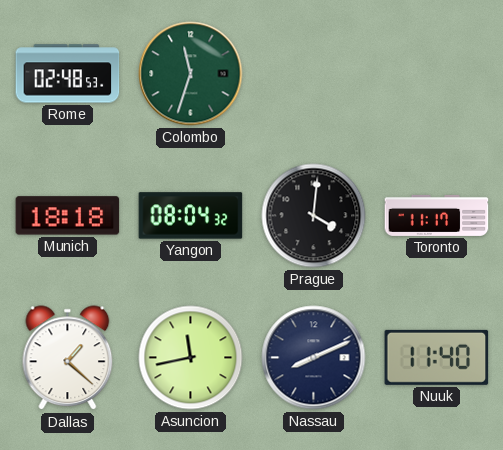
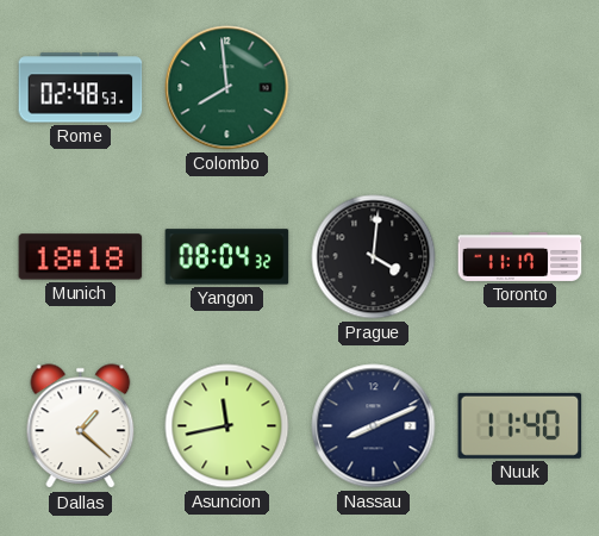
Colombo: 11:33 -> 7:59
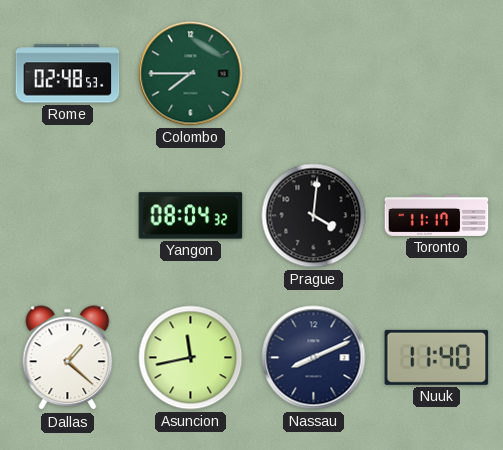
Colombo: 7:59 -> 7:45
Munich: 18:18 -> none
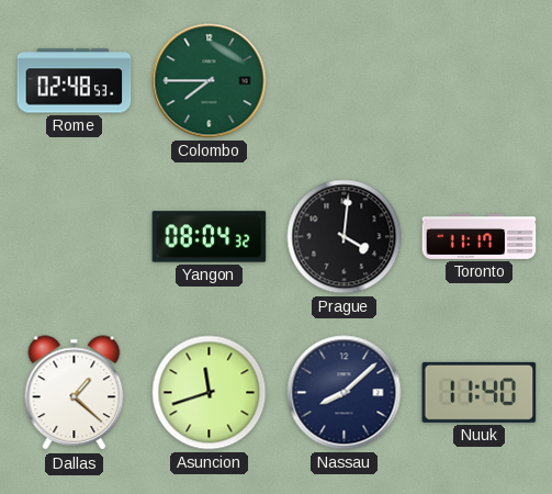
Asuncion: 11:43 -> 11:42
Nassau: 8:11 -> 8:08
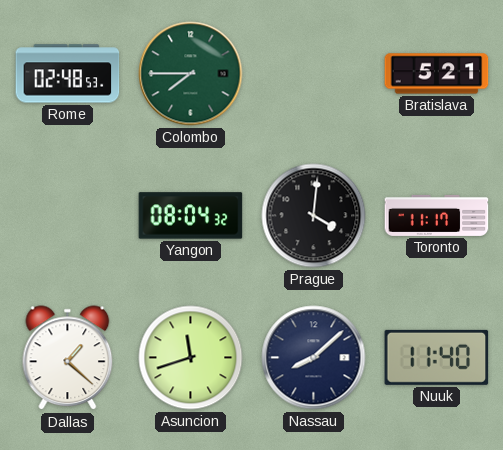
Bratislava: none -> 5:21
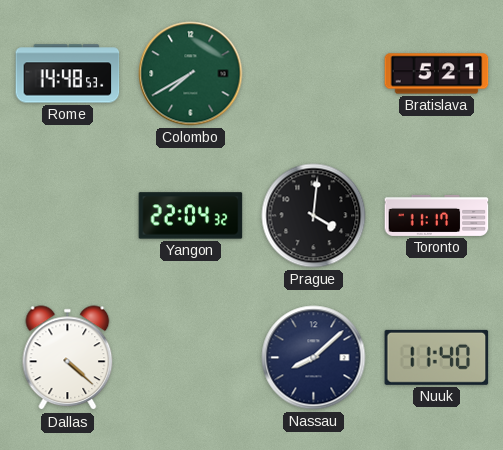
Rome: 02:48 -> 14:48
Colombo: 7:45 -> 7:40
Yangon: 08:04 -> 22:04
Dallas: 1:22 -> 4:22
Asuncion: 11:42 -> none
